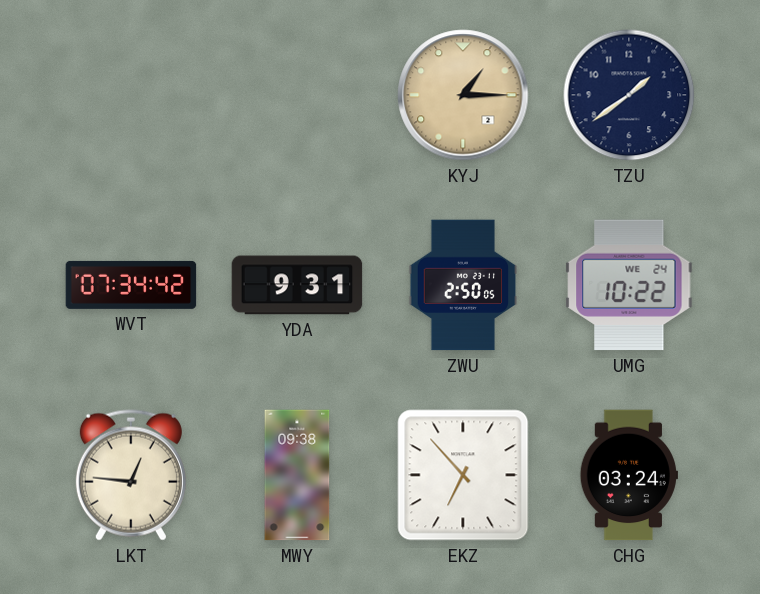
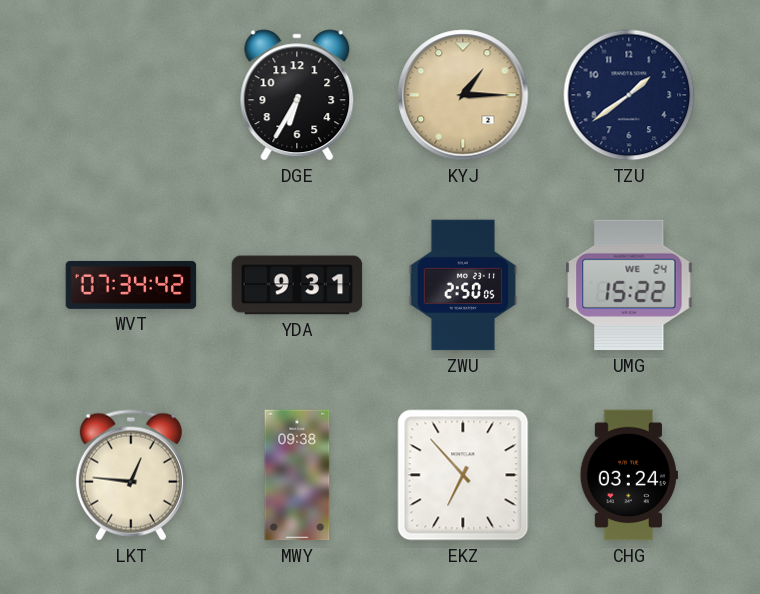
DGE: none -> 6:35
UMG: 10:22 -> 15:22
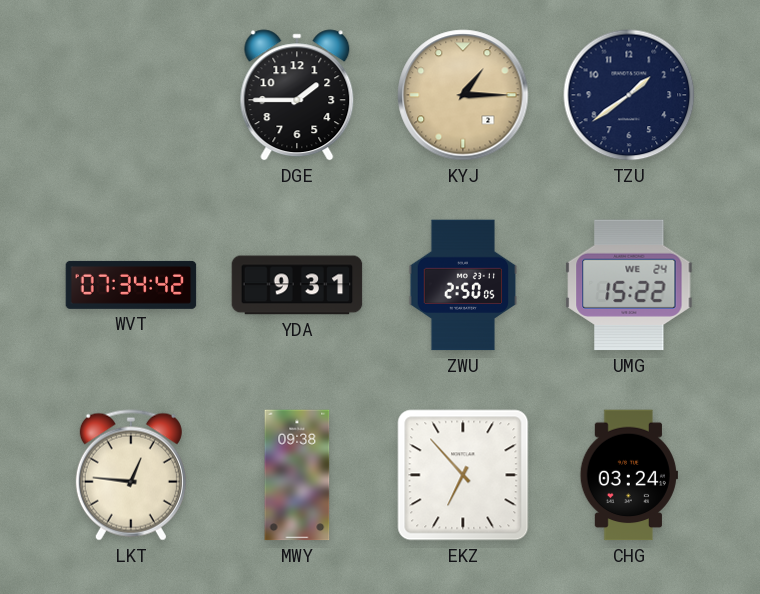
DGE: 6:35 -> 1:45
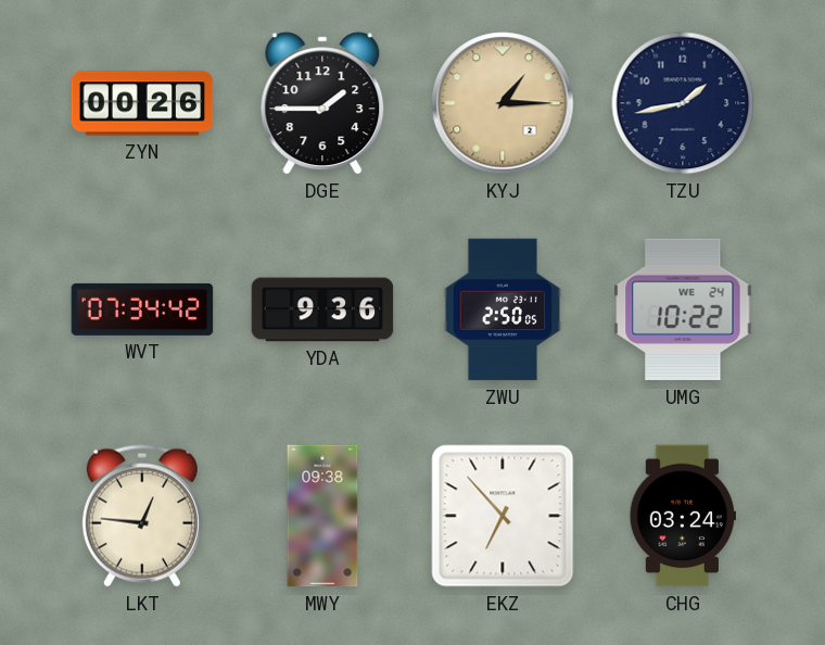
ZYN: none -> 00:26
TZU: 1:39 -> 1:43
YDA: 9:31 -> 9:36
UMG: 15:22 -> 10:22
